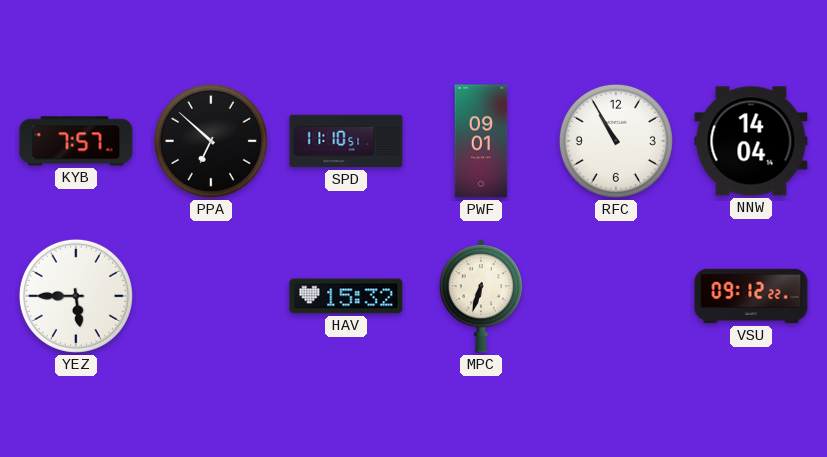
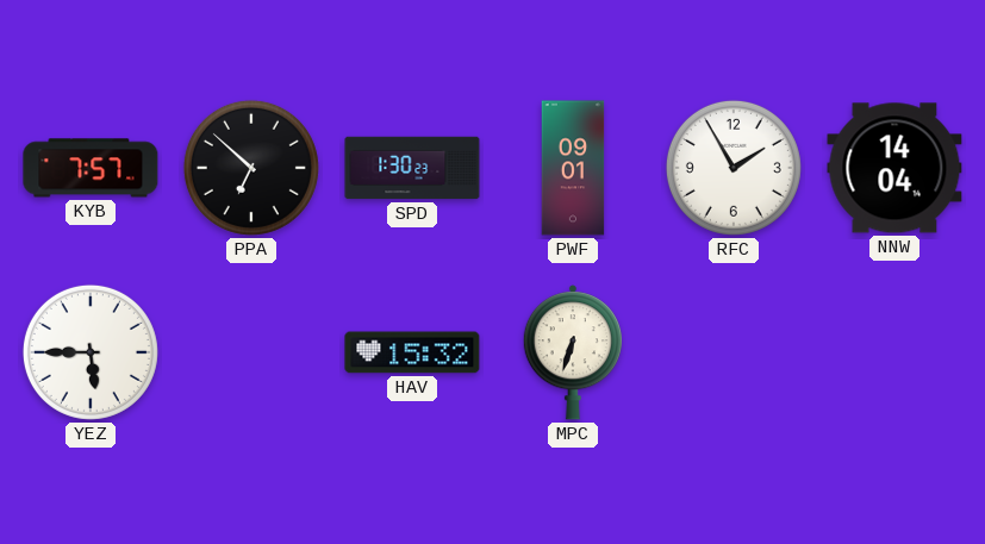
SPD: 11:10 -> 1:30
RFC: 10:55 -> 1:55
VSU: 09:12 -> none
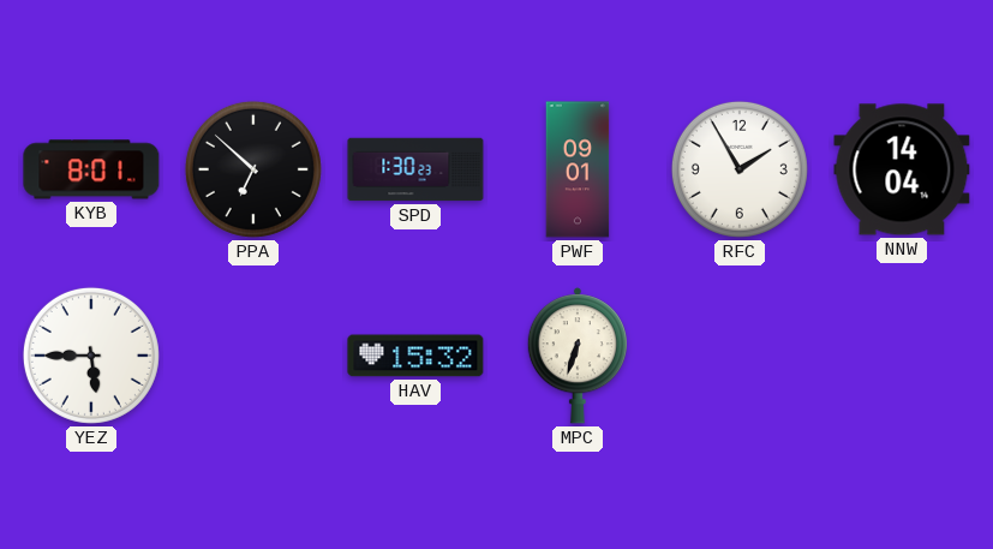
KYB: 7:57 -> 8:01
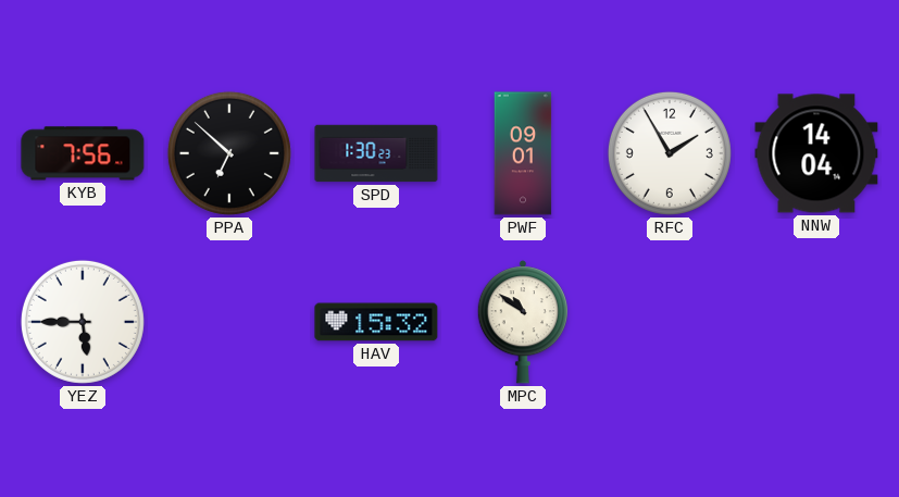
KYB: 8:01 -> 7:56
MPC: 6:33 -> 10:51
